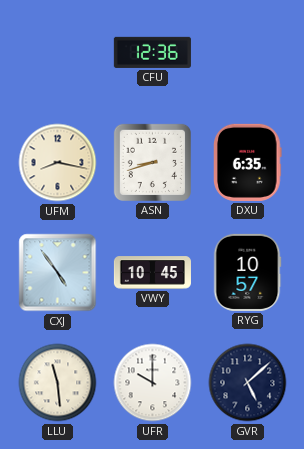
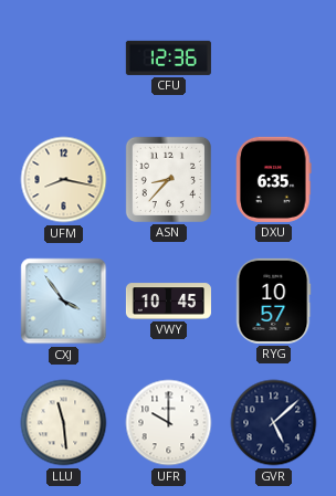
ASN: 8:42 -> 8:37
CXJ: 4:54 -> 3:54
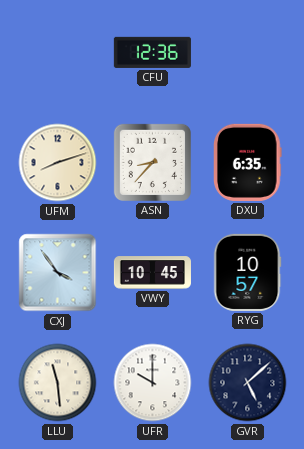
UFM: 8:17 -> 8:12
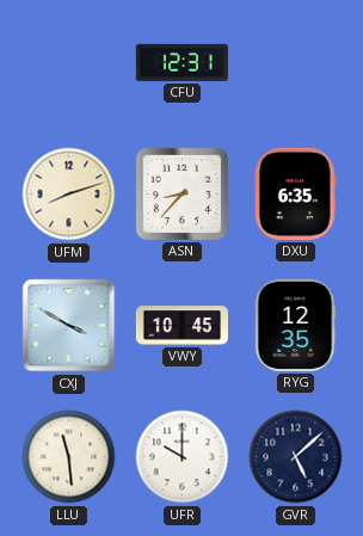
CFU: 12:36 -> 12:31
CXJ: 3:54 -> 3:50
RYG: 10:57 -> 12:35
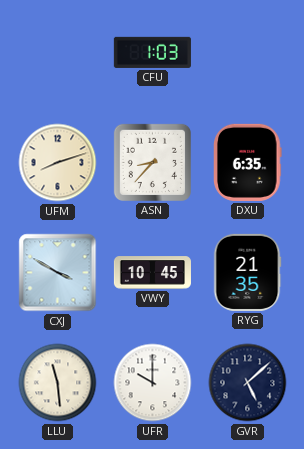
CFU: 12:31 -> 1:03
RYG: 12:35 -> 21:35
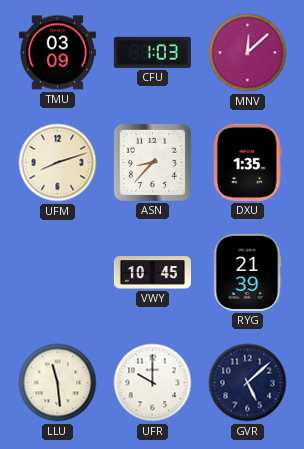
TMU: none -> 03:09
MNV: none -> 12:08
DXU: 6:35 -> 1:35
CXJ: 3:50 -> none
RYG: 21:35 -> 21:39
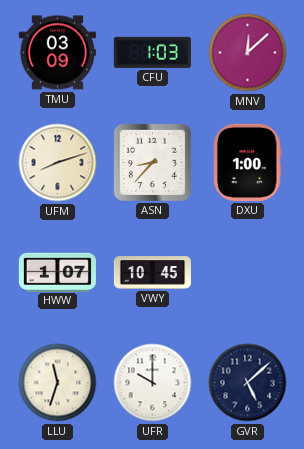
DXU: 1:35 -> 1:00
HWW: none -> 1:07
RYG: 21:39 -> none
LLU: 11:29 -> 11:33
